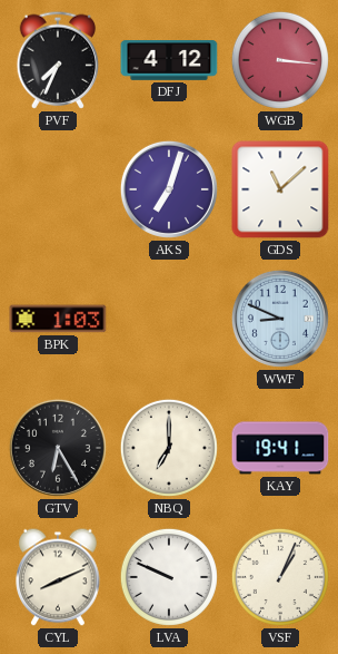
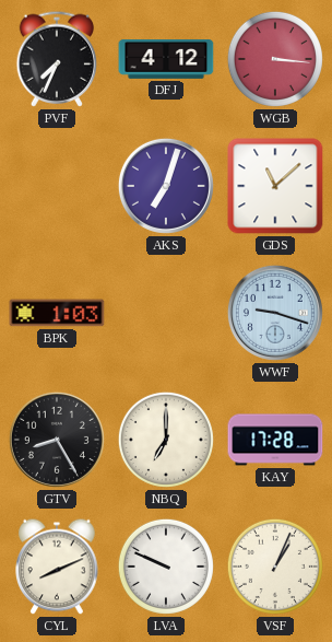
WWF: 8:49 -> 9:18
GTV: 6:25 -> 8:25
KAY: 19:41 -> 17:28
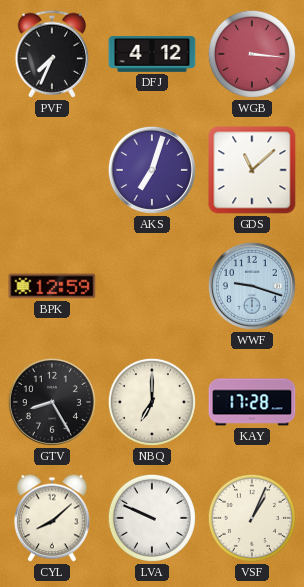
BPK: 1:03 -> 12:59
CYL: 8:11 -> 8:08
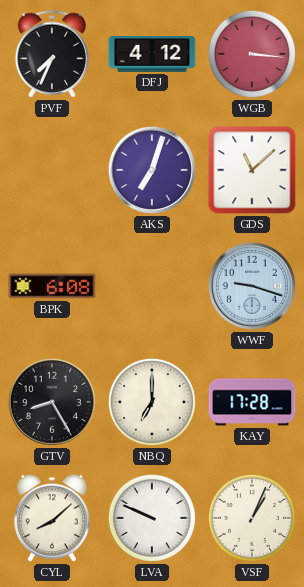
BPK: 12:59 -> 6:08
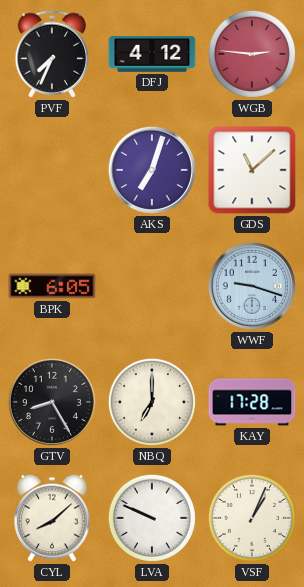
WGB: 3:16 -> 2:46
BPK: 6:08 -> 6:05
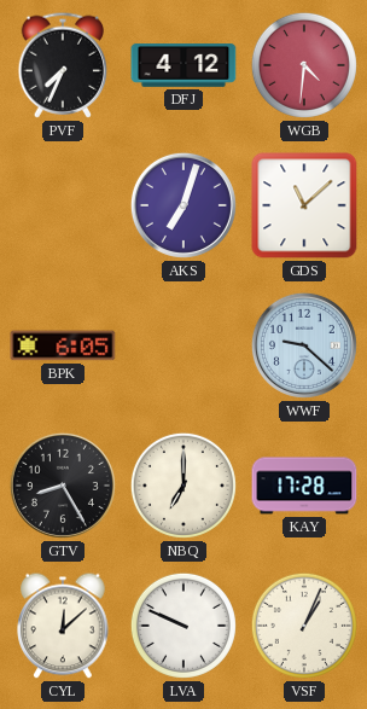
WGB: 2:46 -> 4:31
WWF: 9:18 -> 9:22
CYL: 8:08 -> 12:08
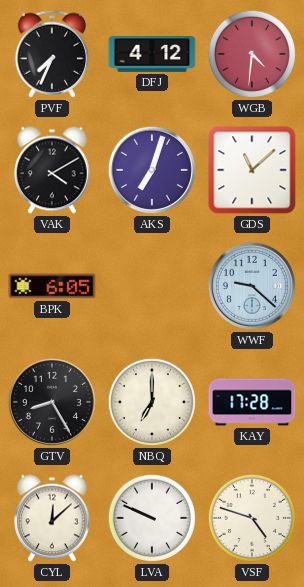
VAK: none -> 4:10
VSF: 1:04 -> 4:48
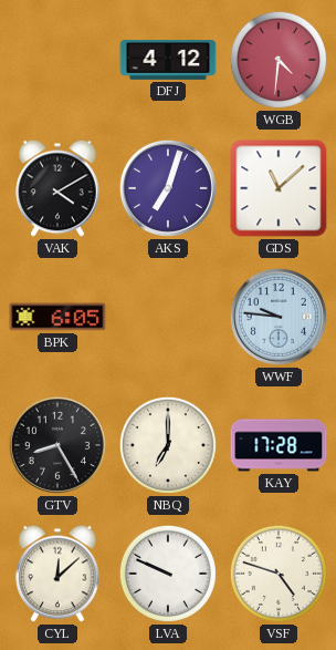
PVF: 7:34 -> none
WWF: 9:22 -> 9:46
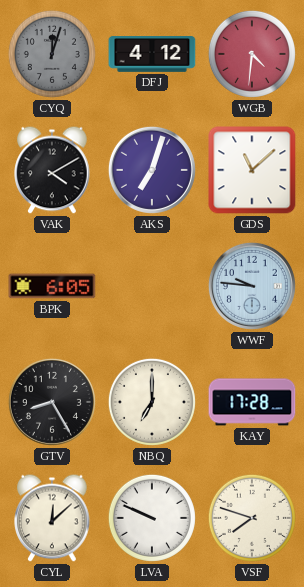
CYQ: none -> 12:03
VSF: 4:48 -> 7:48
